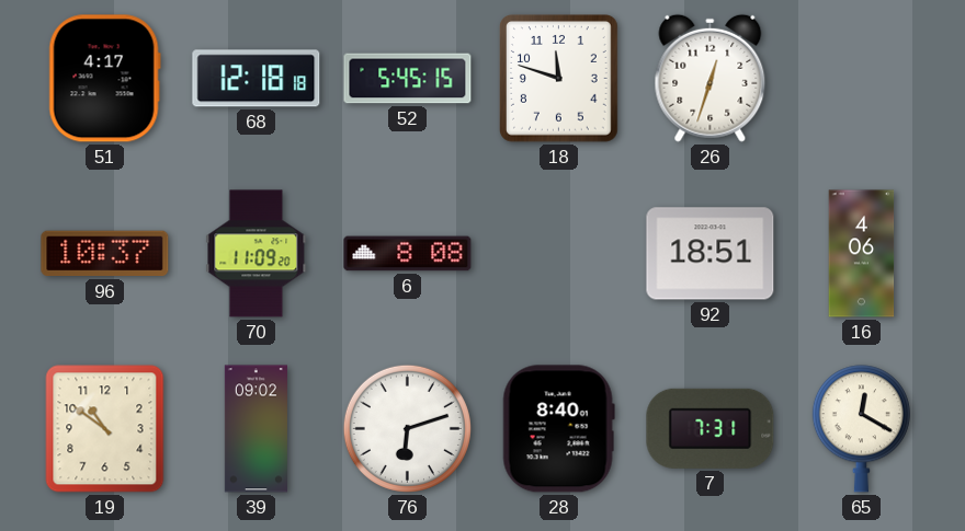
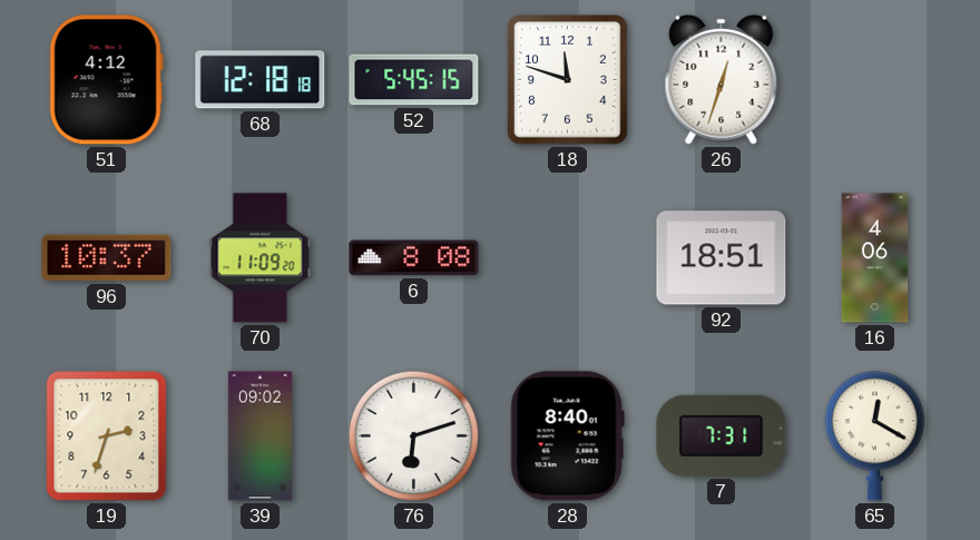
51: 4:17 -> 4:12
19: 10:51 -> 2:33
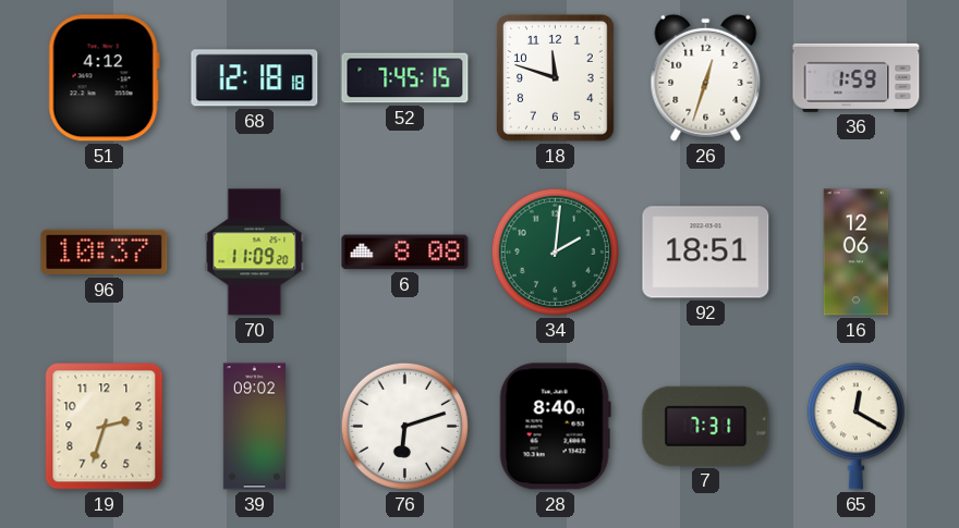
52: 5:45 -> 7:45
36: none -> 1:59
34: none -> 2:01
16: 4:06 -> 12:06
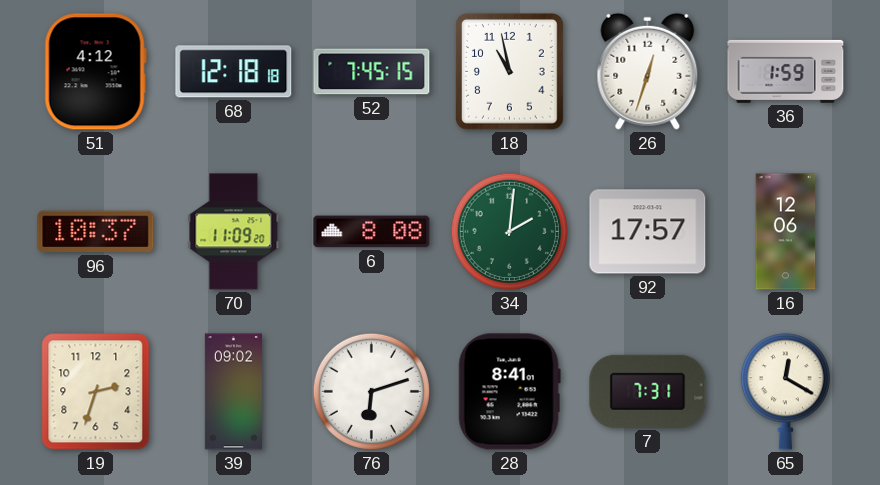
18: 11:48 -> 10:58
92: 18:51 -> 17:57
28: 8:40 -> 8:41
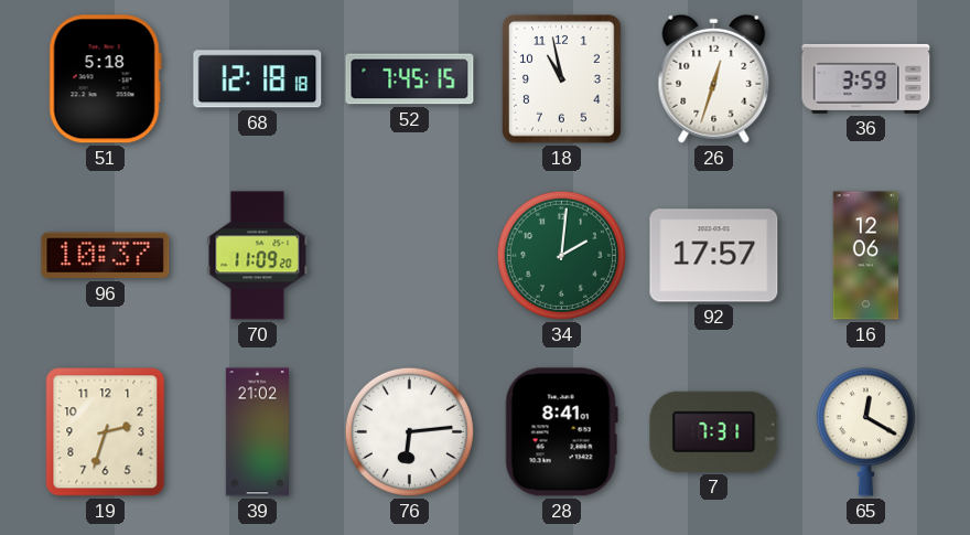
51: 4:12 -> 5:18
36: 1:59 -> 3:59
6: 8:08 -> none
39: 09:02 -> 21:02
76: 6:12 -> 6:14
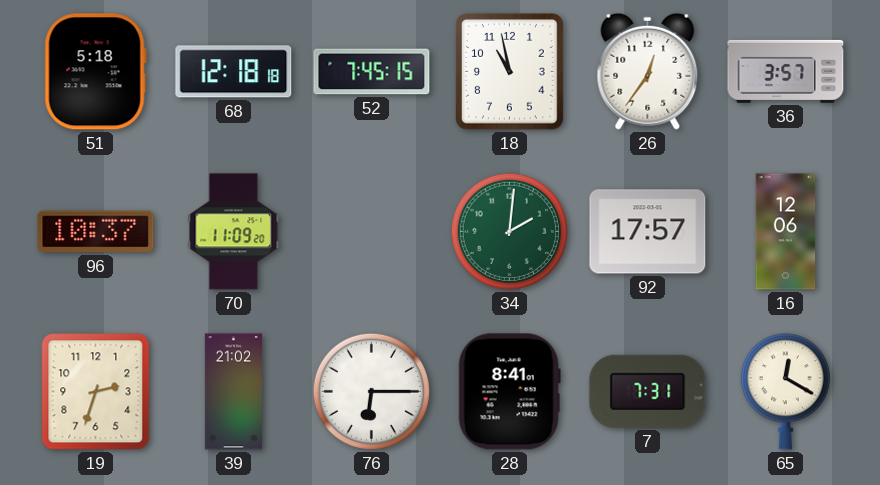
26: 12:33 -> 12:36
36: 3:59 -> 3:57
76: 6:14 -> 6:15
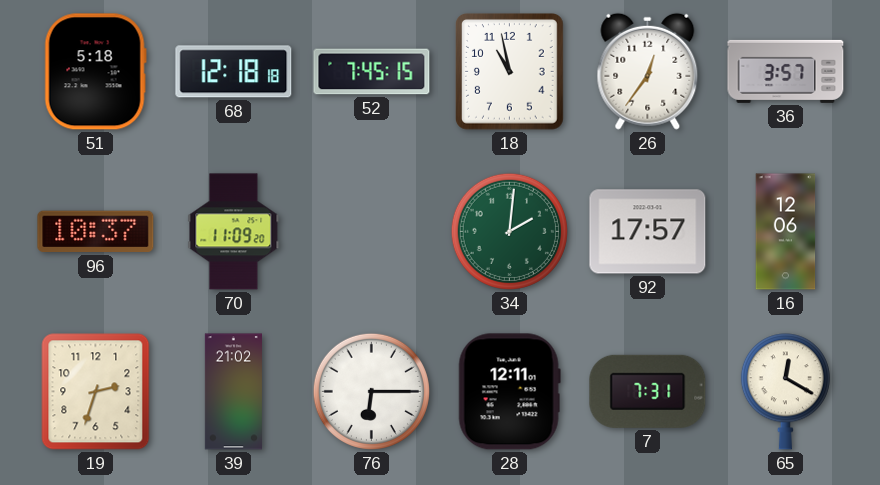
28: 8:41 -> 12:11
